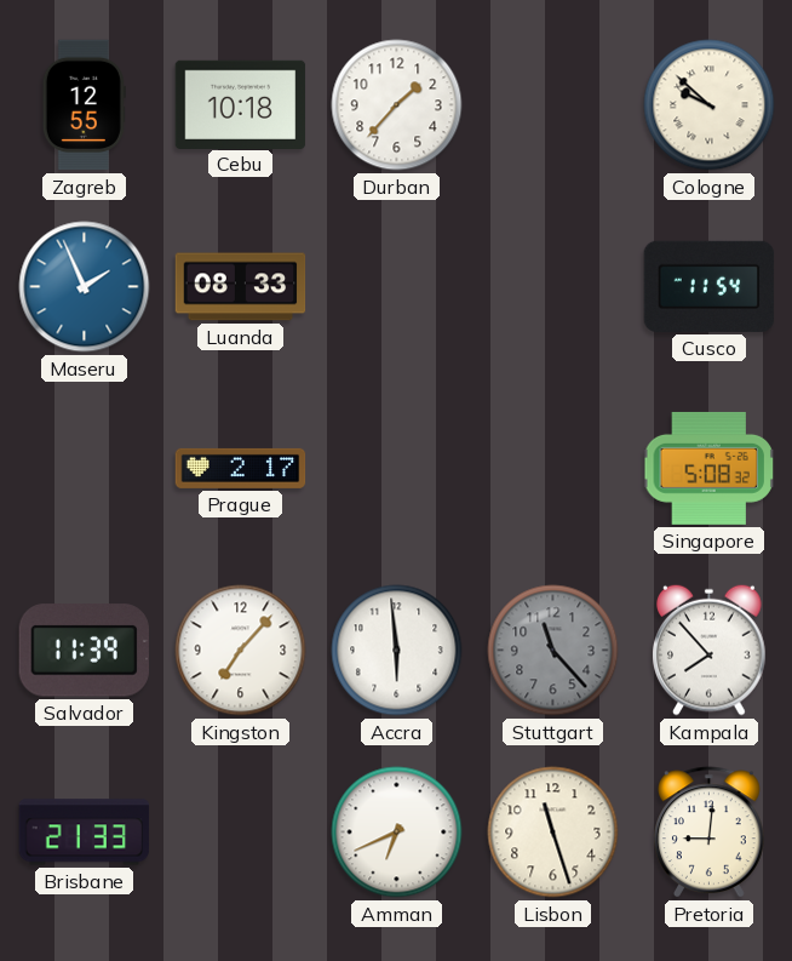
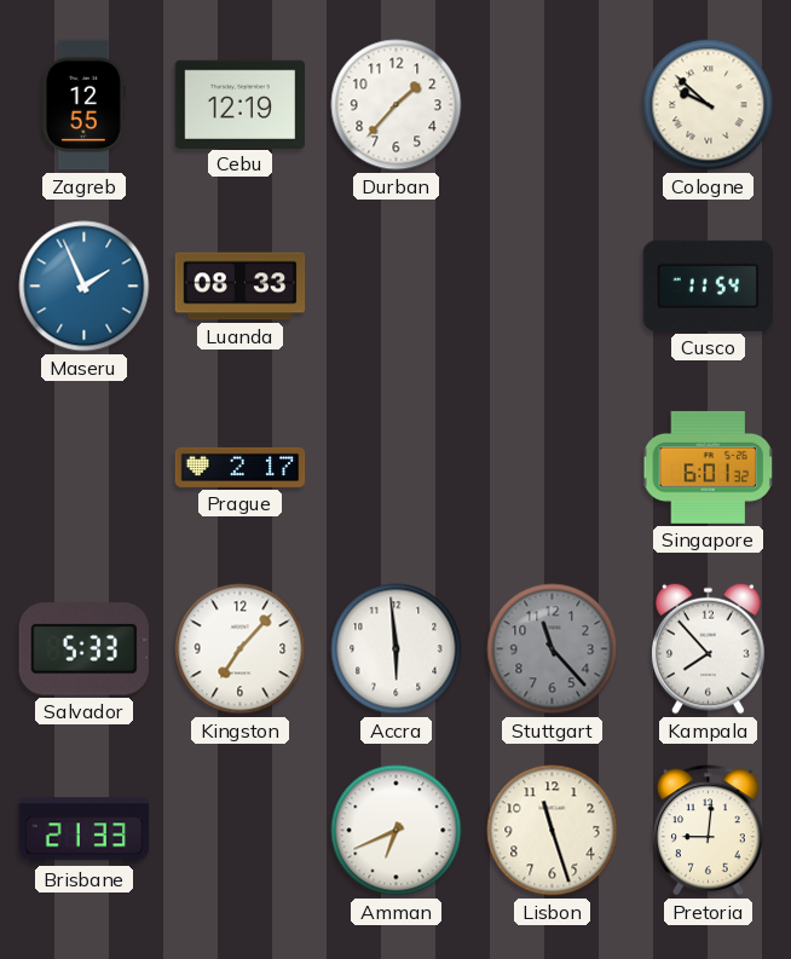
Cebu: 10:18 -> 12:19
Singapore: 5:08 -> 6:01
Salvador: 11:39 -> 5:33
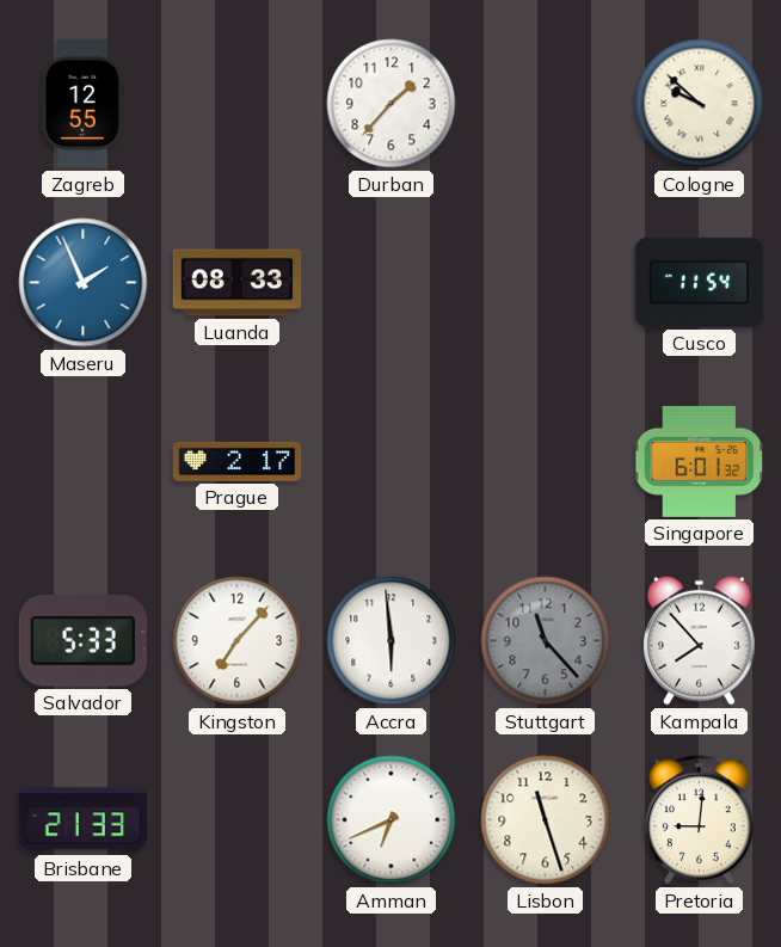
Cebu: 12:19 -> none
